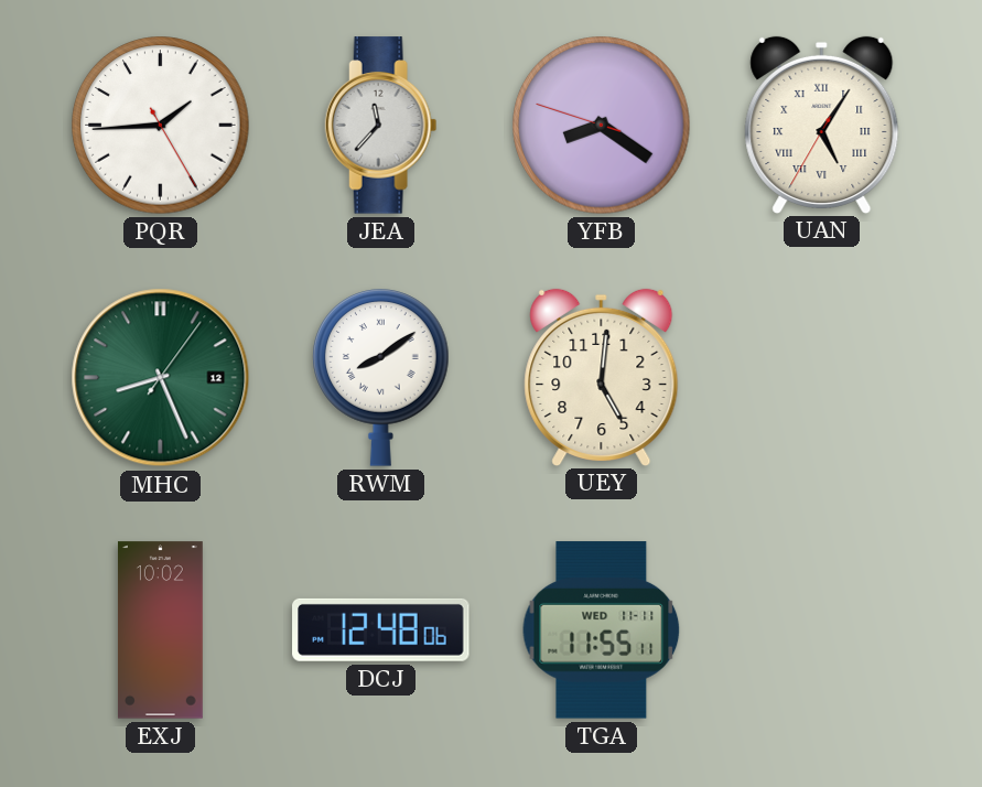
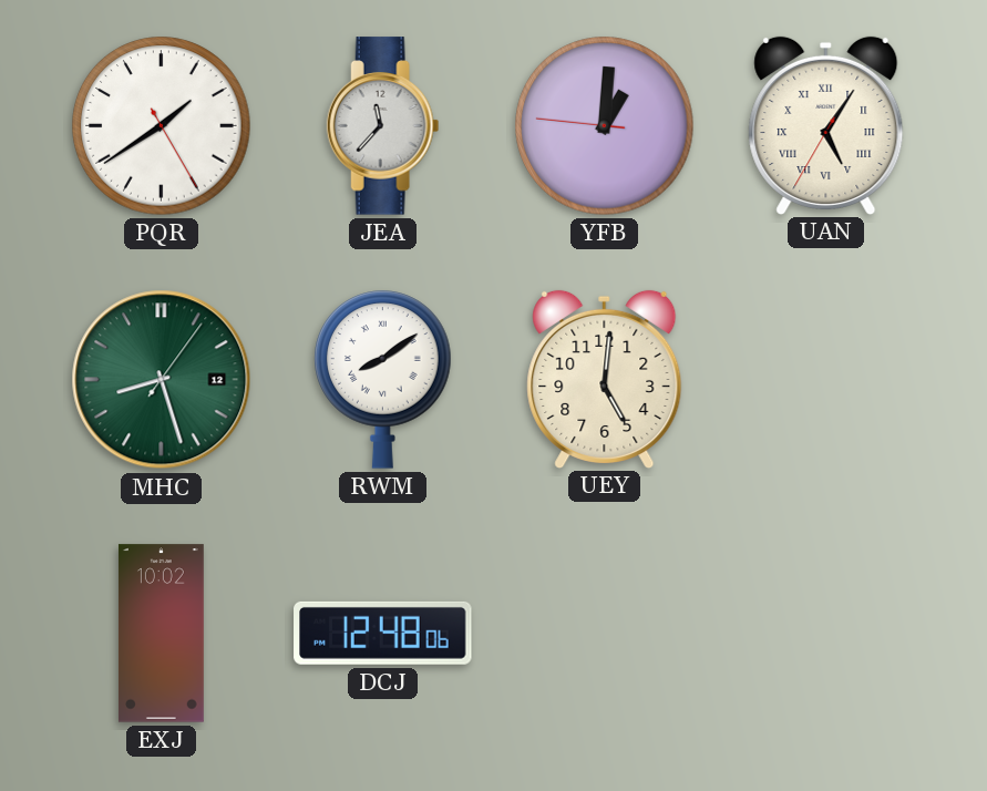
PQR: 1:44 -> 1:39
YFB: 8:20 -> 1:00
MHC: 8:26 -> 8:27
TGA: 11:55 -> none
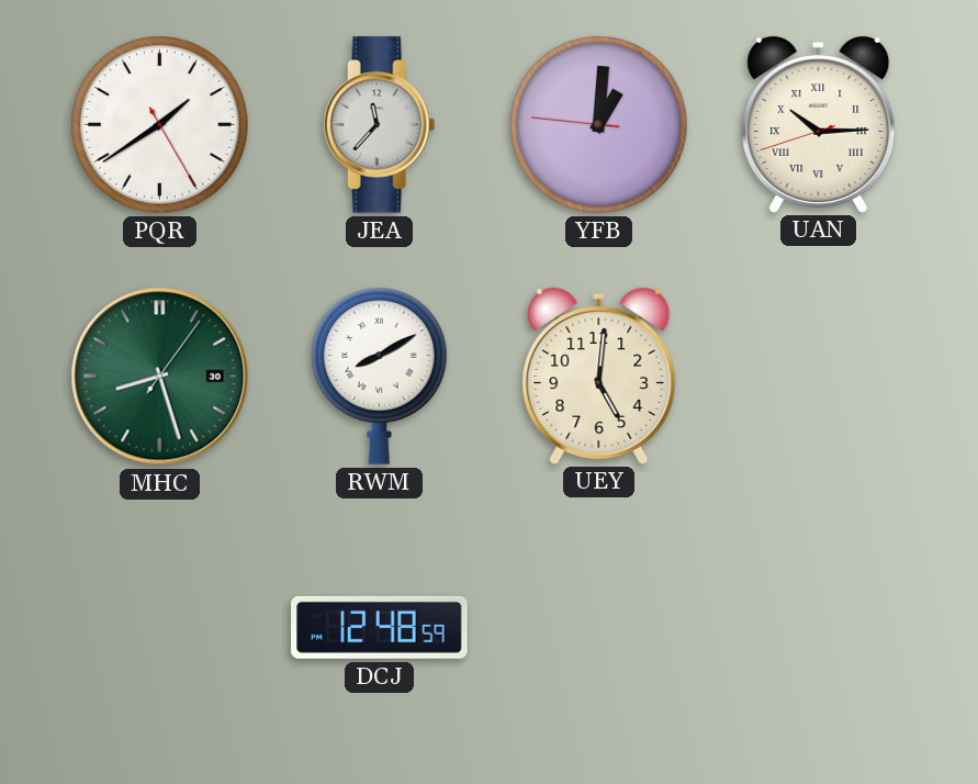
UAN: 5:05 -> 10:14
MHC date: 12 -> 30
RWM: 8:09 -> 8:10
EXJ: 10:02 -> none
DCJ: 12:48:06 -> 12:48:59
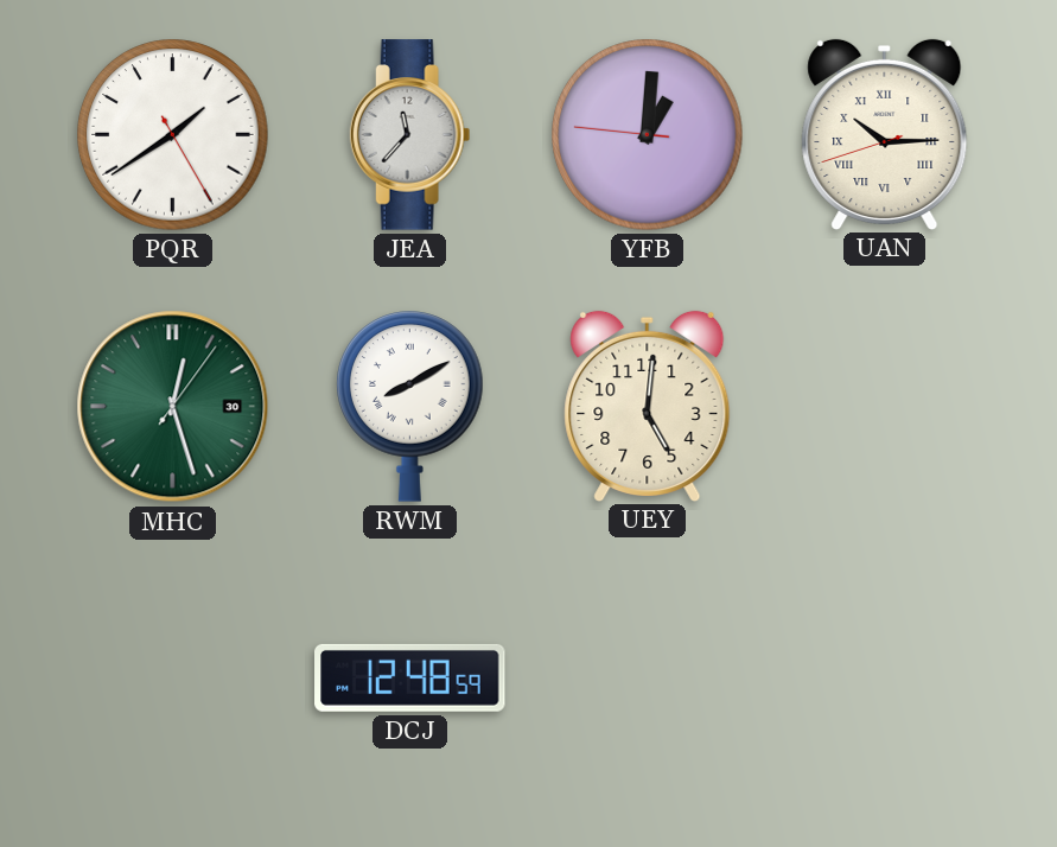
MHC: 8:27 -> 12:27
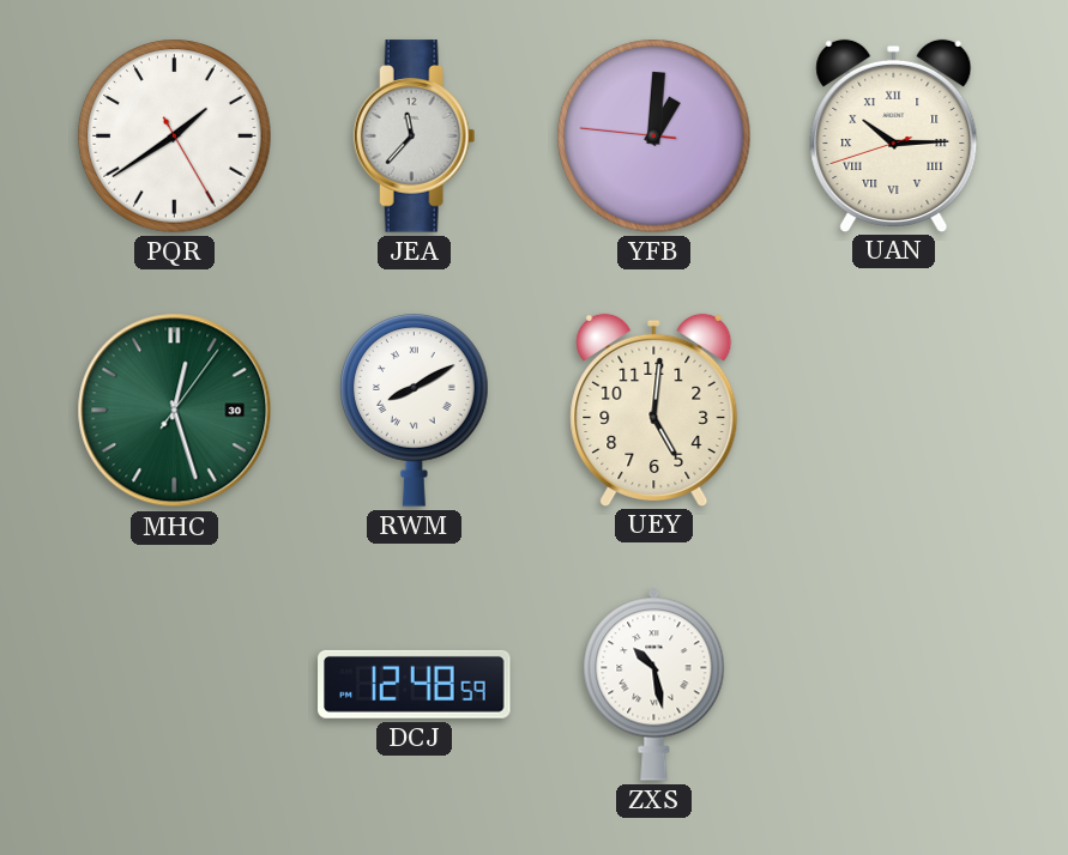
ZXS: none -> 10:28
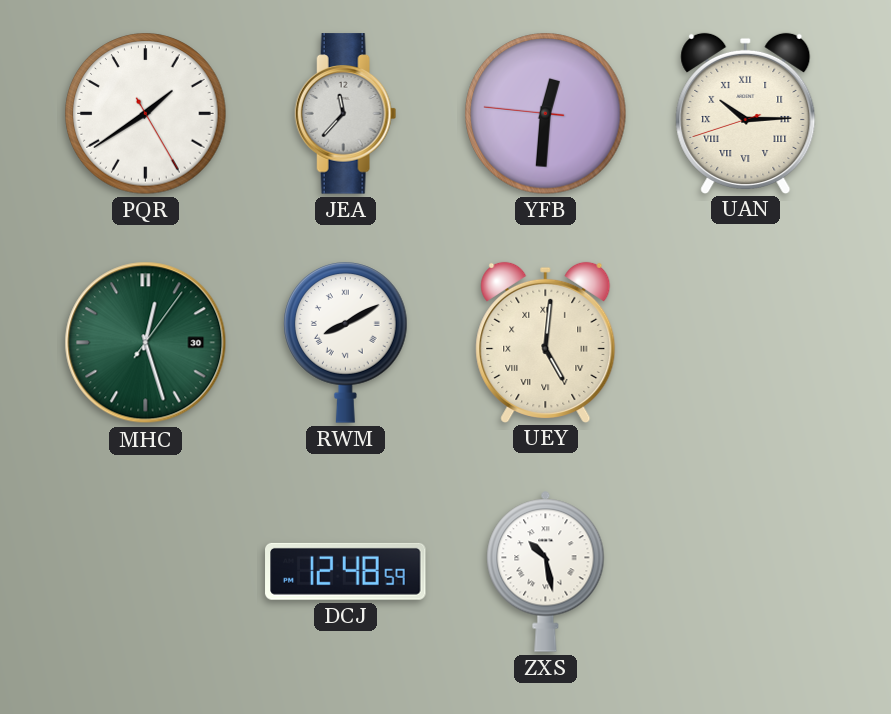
YFB: 1:00 -> 12:30
UEY numerals: Arabic -> Roman
